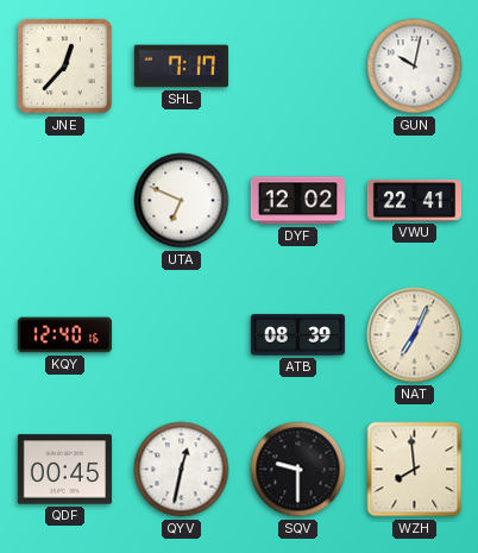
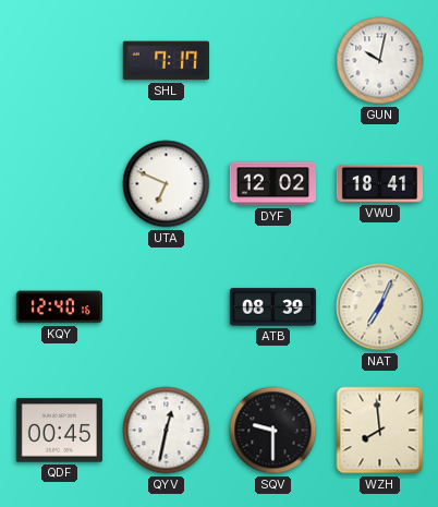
JNE: 12:37 -> none
VWU: 22:41 -> 18:41
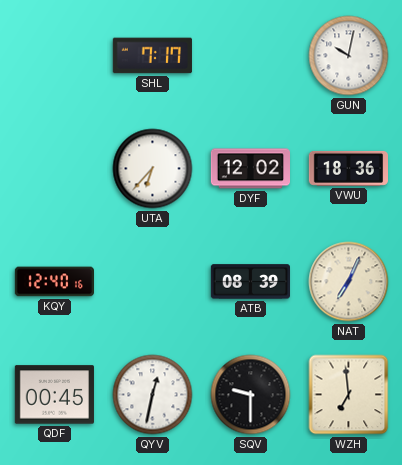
UTA: 6:49 -> 6:37
VWU: 18:41 -> 18:36
WZH: 7:59 -> 6:59
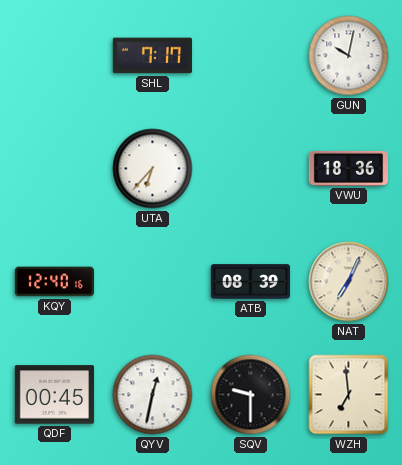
DYF: 12:02 -> none
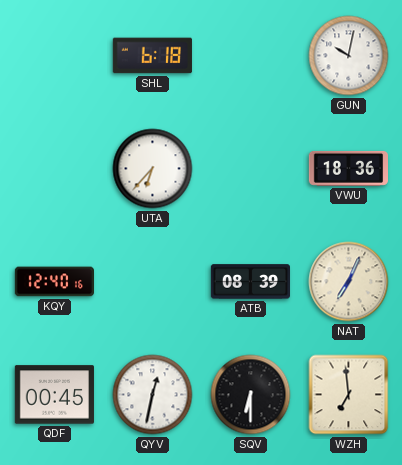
SHL: 7:17 -> 6:18
SQV: 9:30 -> 6:30
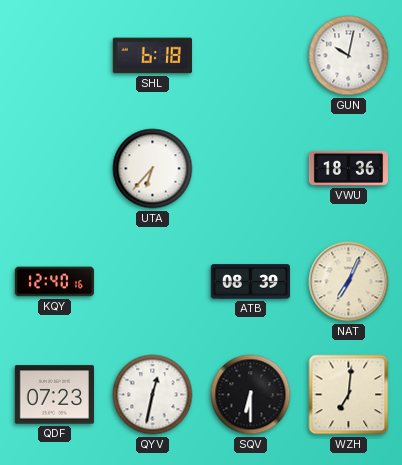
QDF: 00:45 -> 07:23
WZH: 6:59 -> 7:01
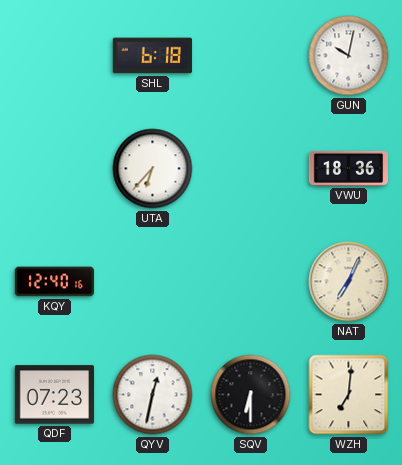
ATB: 08:39 -> none
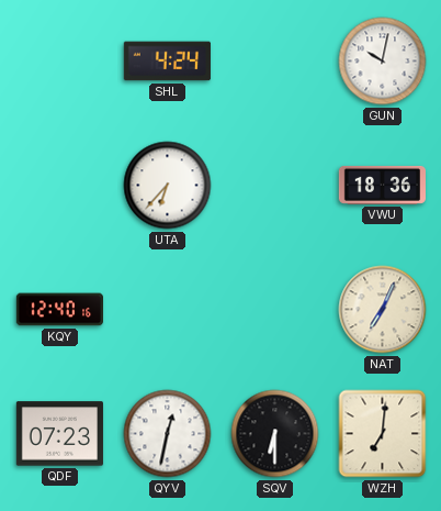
SHL: 6:18 -> 4:24
